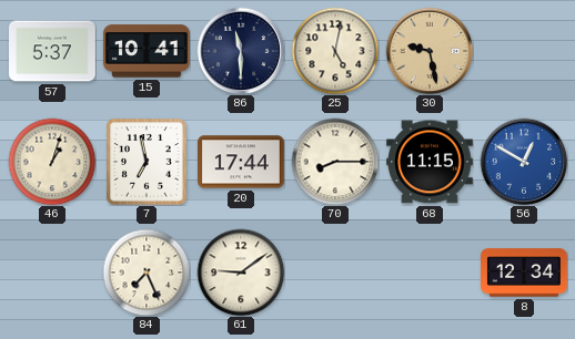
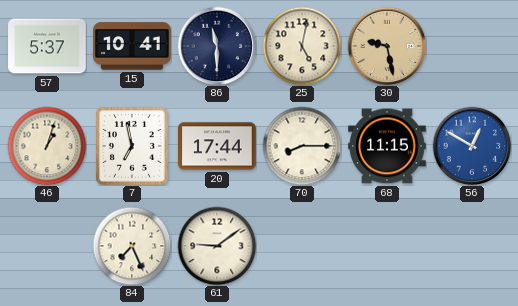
8: 12:34 -> none
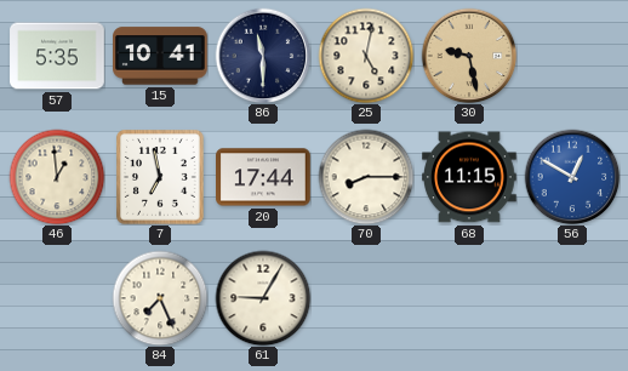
57: 5:37 -> 5:35
46: 1:03 -> 12:59
61: 9:09 -> 9:05
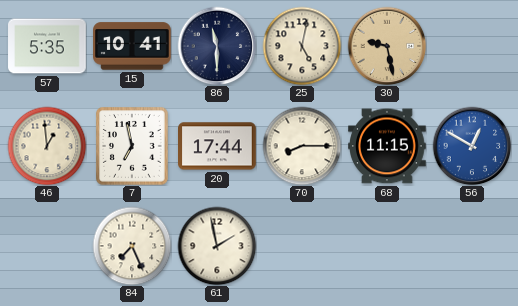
61: 9:05 -> 1:58
